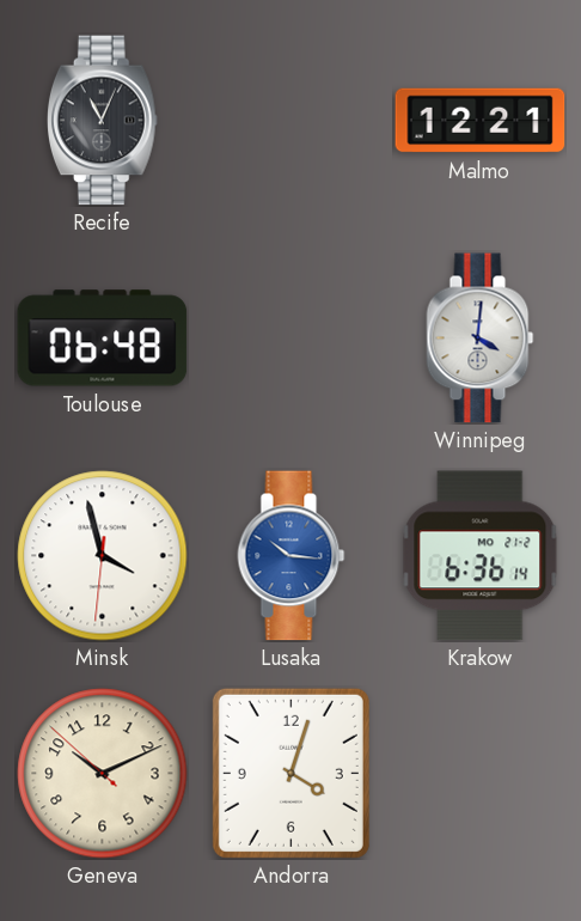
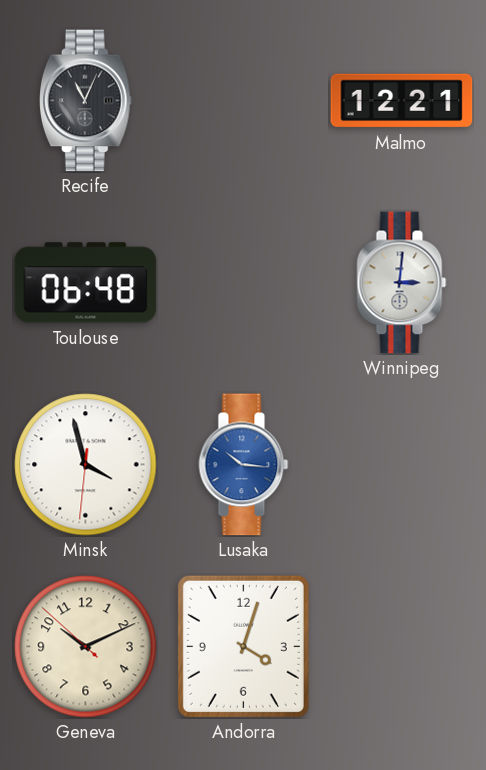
Winnipeg: 4:01 -> 3:01
Krakow: 6:36 -> none
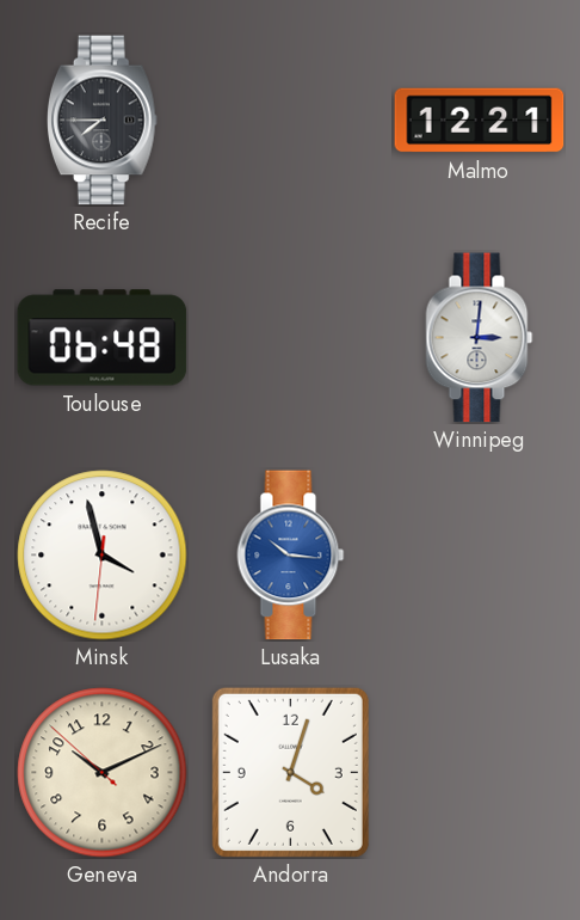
Recife: 11:04 -> 7:45
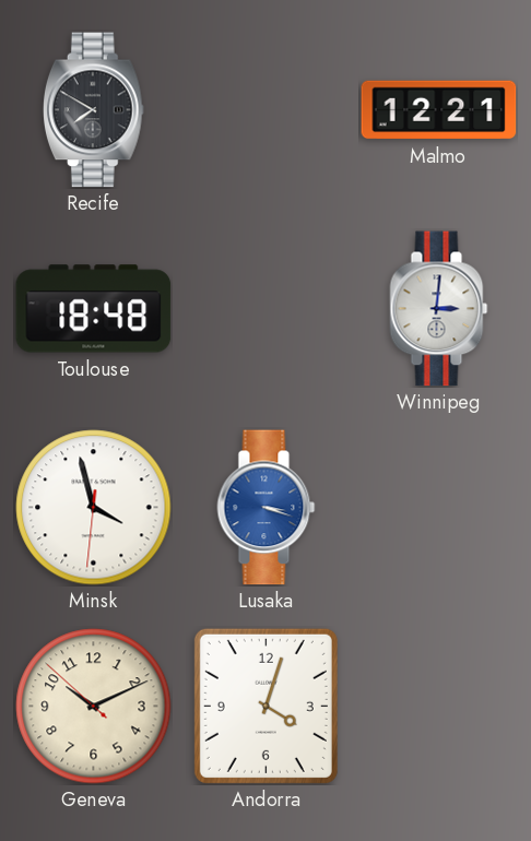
Recife: 7:45 -> 7:50
Toulouse: 06:48 -> 18:48
Lusaka: 10:16 -> 3:18
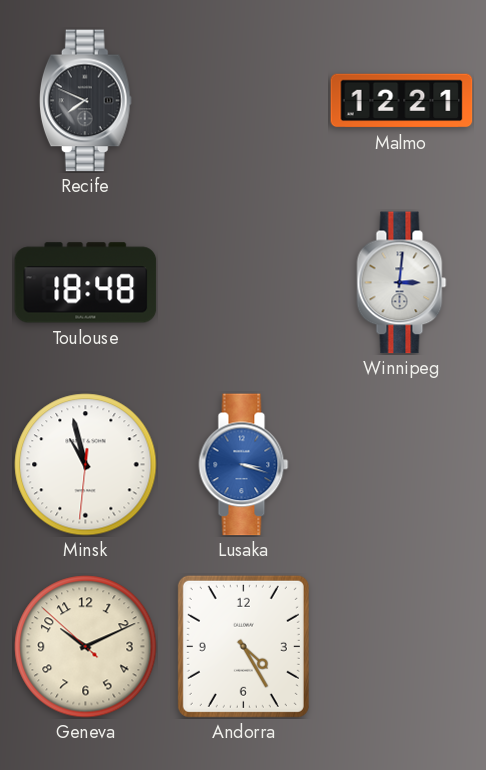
Recife: 7:50 -> 7:49
Minsk: 3:57 -> 10:57
Andorra: 4:03 -> 4:25
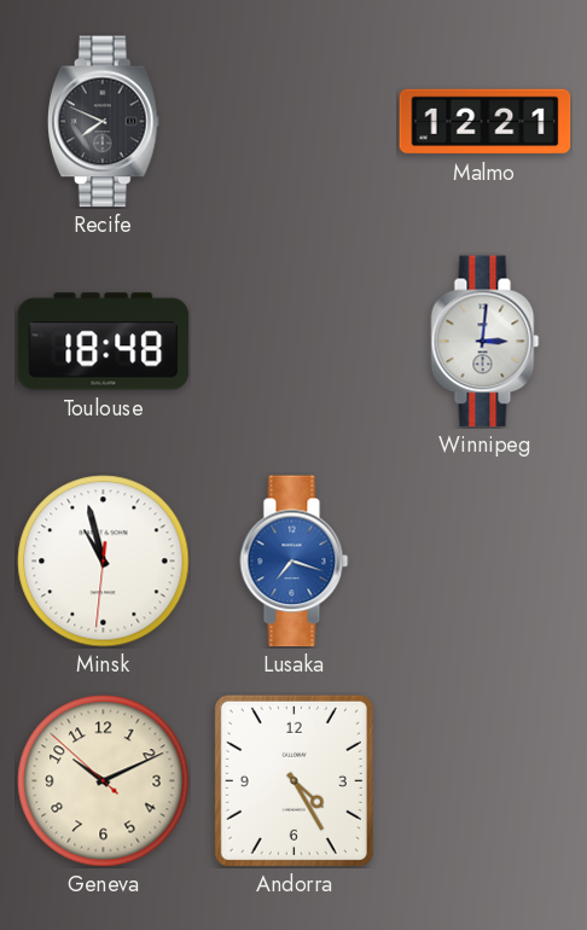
Lusaka: 3:18 -> 7:18
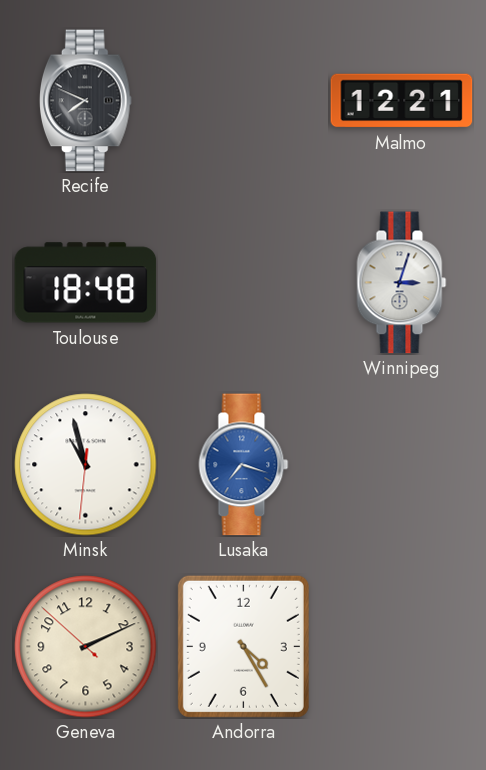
Winnipeg: 3:01 -> 3:03
Geneva: 10:10 -> 2:10
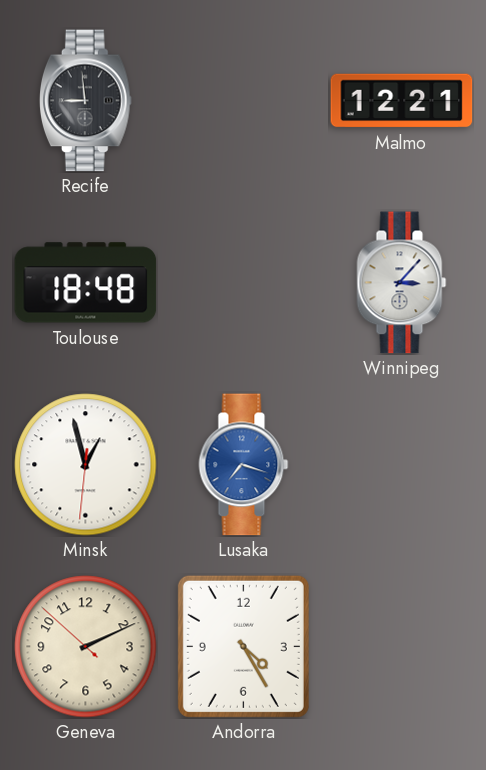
Recife: 7:49 -> 8:59
Winnipeg: 3:03 -> 3:07
Minsk: 10:57 -> 12:57
